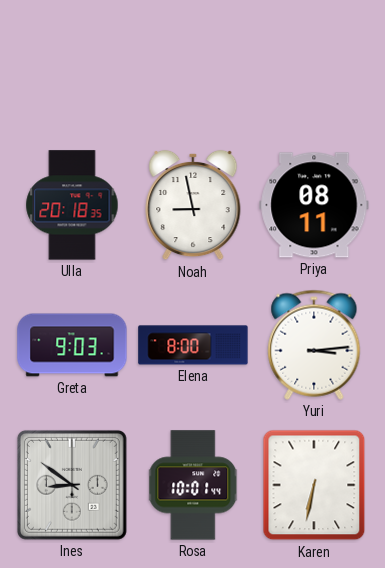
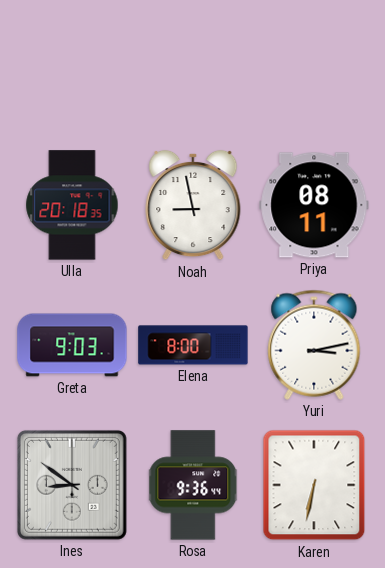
Yuri: 3:14 -> 3:13
Rosa: 10:01 -> 9:36
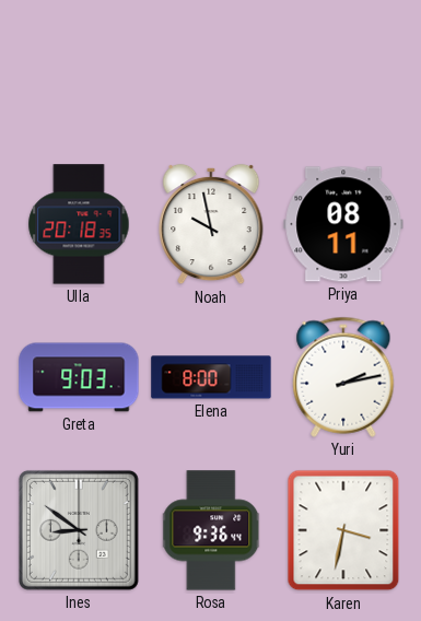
Noah: 8:58 -> 9:58
Yuri: 3:13 -> 2:13
Karen: 6:32 -> 3:32
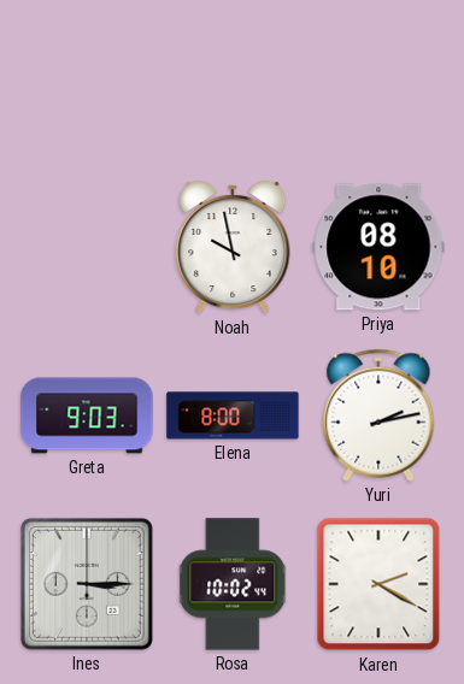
Ulla: 20:18 -> none
Priya: 08:11 -> 08:10
Ines: 8:51 -> 3:15
Rosa: 9:36 -> 10:02
Karen: 3:32 -> 2:20
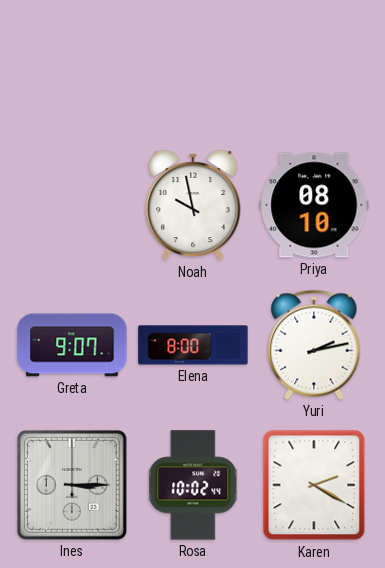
Greta: 9:03 -> 9:07
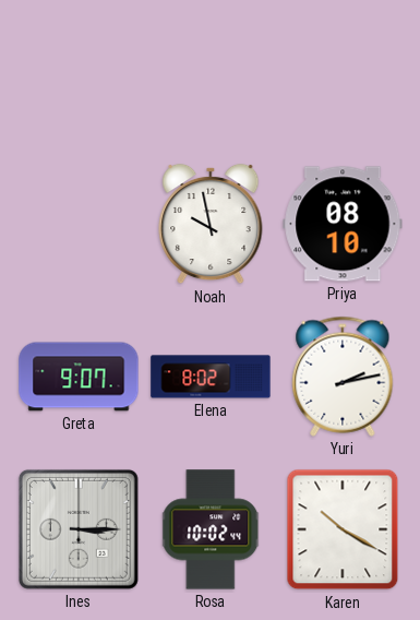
Elena: 8:00 -> 8:02
Karen: 2:20 -> 10:20
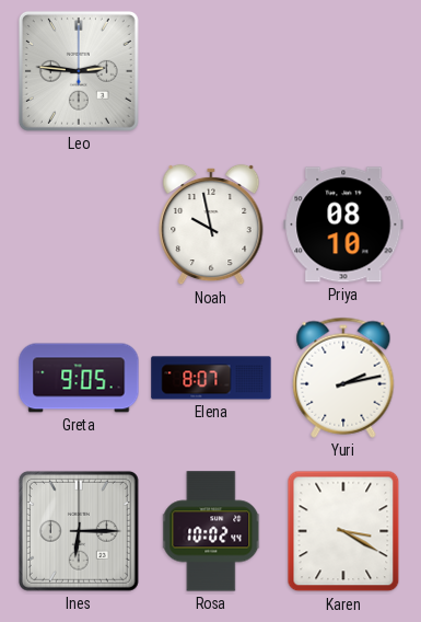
Leo: none -> 2:46
Greta: 9:07 -> 9:05
Elena: 8:02 -> 8:07
Ines: 3:15 -> 6:15
Karen: 10:20 -> 3:20
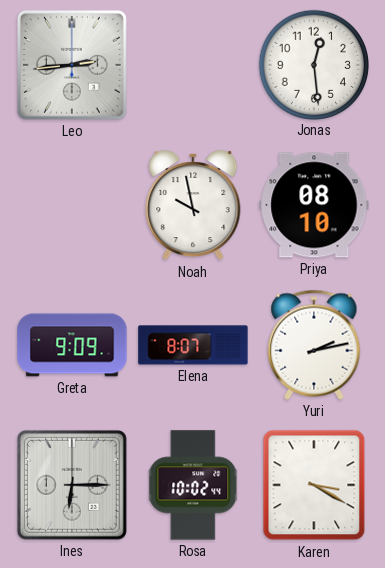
Leo: 2:46 -> 2:44
Jonas: none -> 12:29
Greta: 9:05 -> 9:09
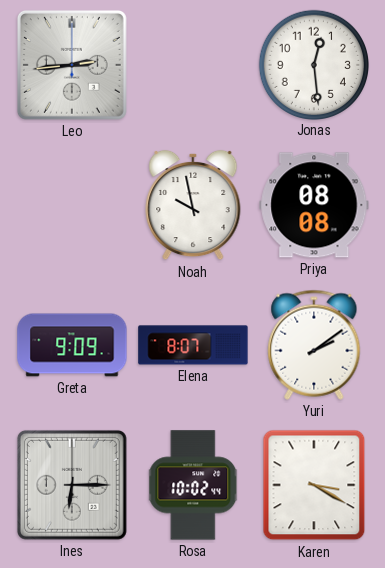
Priya: 08:10 -> 08:08
Yuri: 2:13 -> 2:09
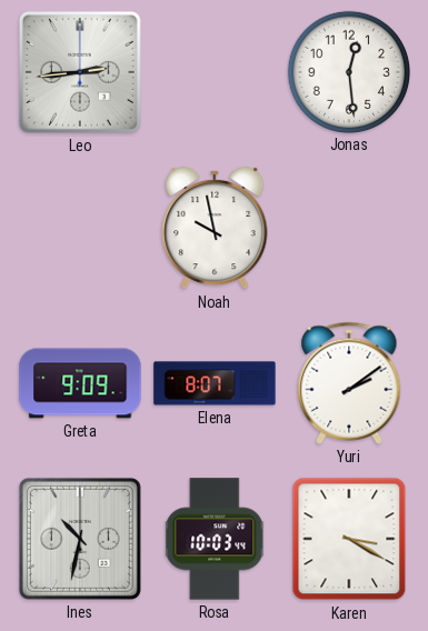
Priya: 08:08 -> none
Ines: 6:15 -> 10:32
Rosa: 10:02 -> 10:03
